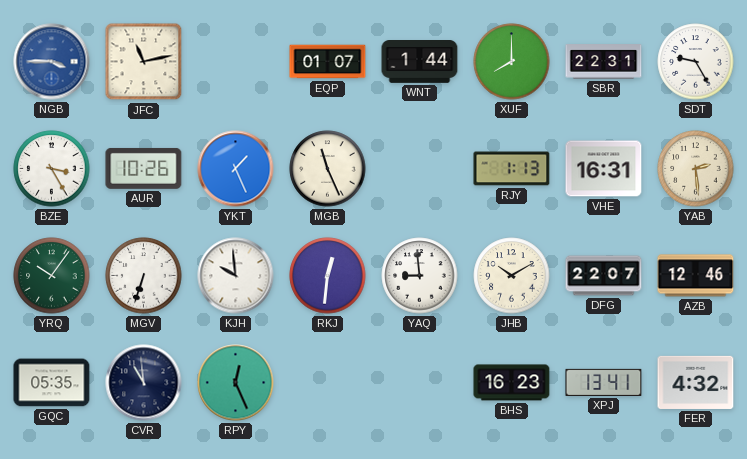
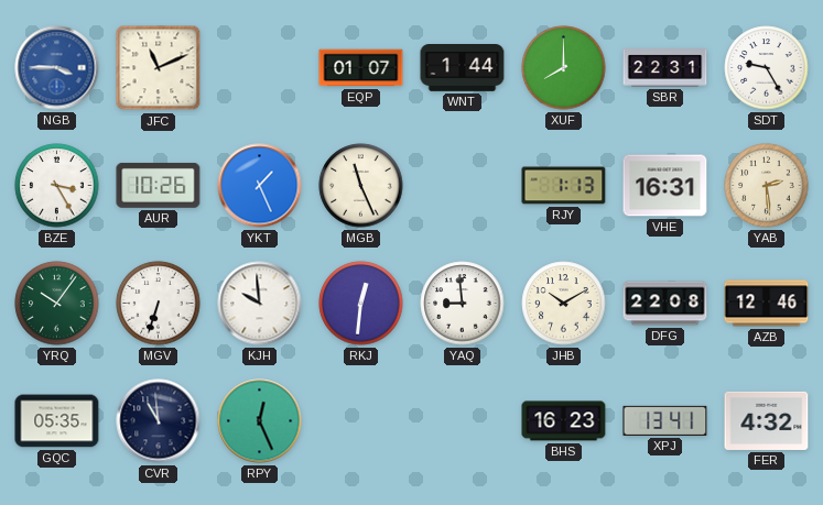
JFC: 11:13 -> 11:11
DFG: 22:07 -> 22:08
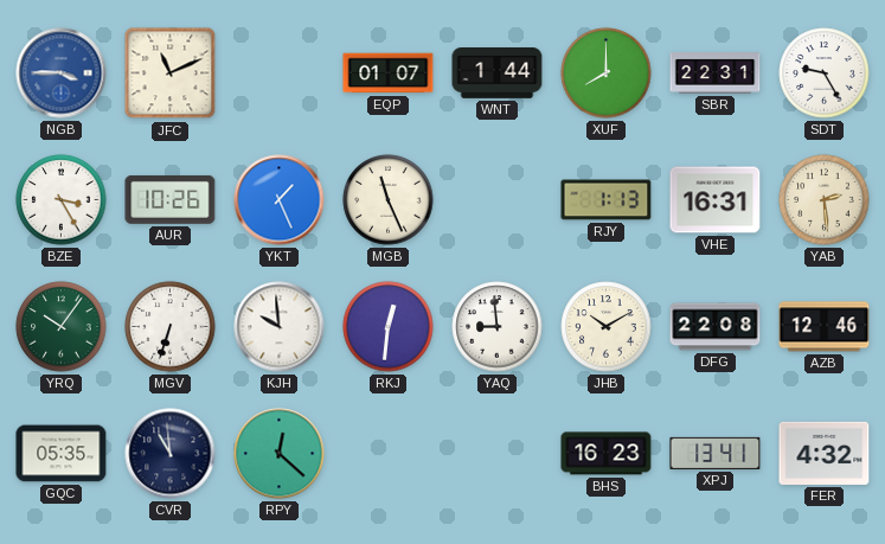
RPY: 12:26 -> 12:22
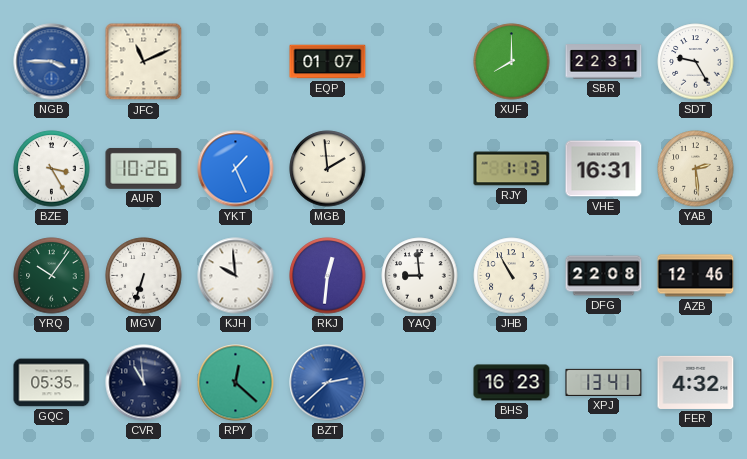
WNT: 1:44 -> none
MGB: 11:26 -> 1:59
JHB: 10:10 -> 10:55
BZT: none -> 2:38
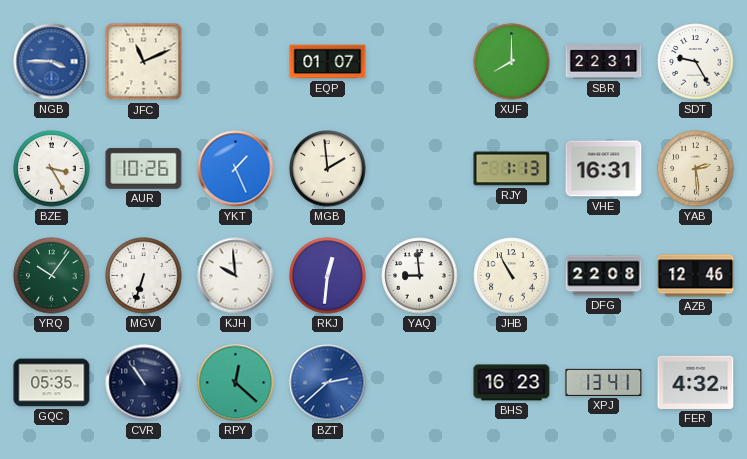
CVR: 10:59 -> 10:54
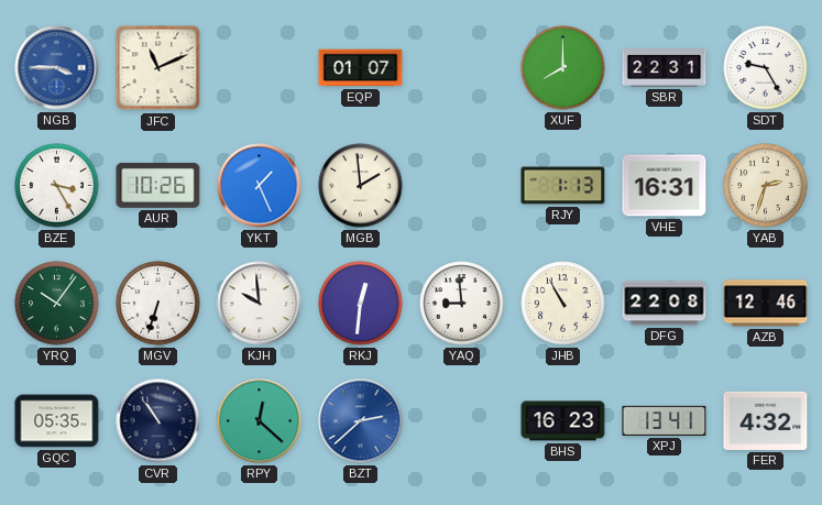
YAB: 2:29 -> 2:33
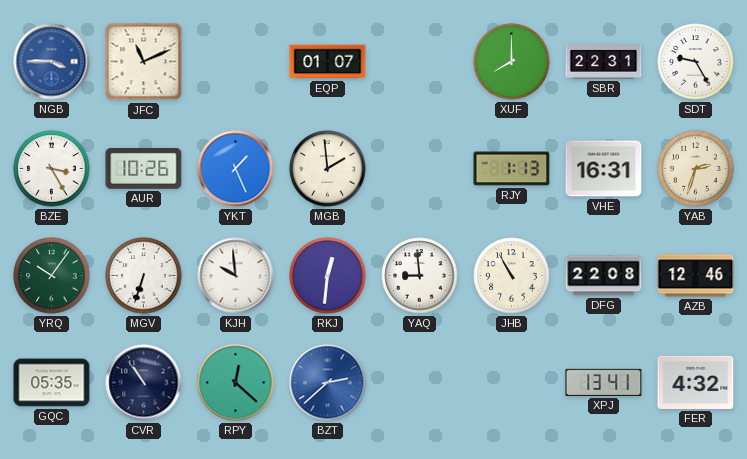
BHS: 16:23 -> none
